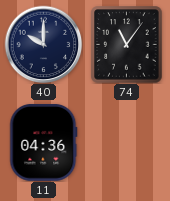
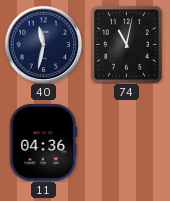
40: 10:00 -> 11:32
74: 11:06 -> 11:02
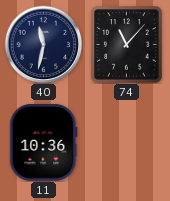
74: 11:02 -> 11:07
11: 04:36 -> 10:36
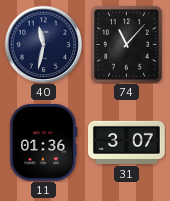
11: 10:36 -> 01:36
31: none -> 3:07
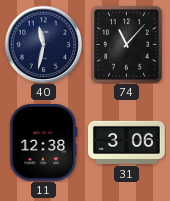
11: 01:36 -> 12:38
31: 3:07 -> 3:06
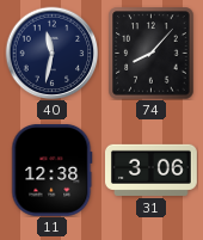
74: 11:07 -> 8:07
